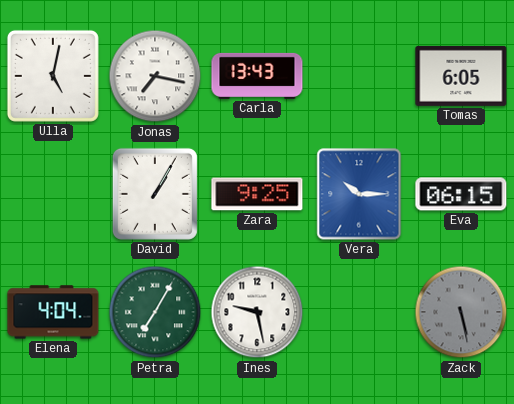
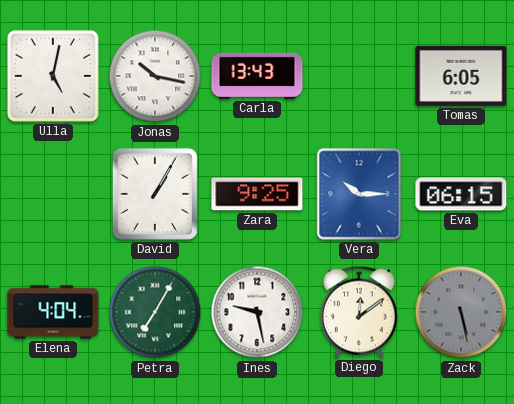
Jonas: 7:17 -> 10:17
Diego: none -> 12:09
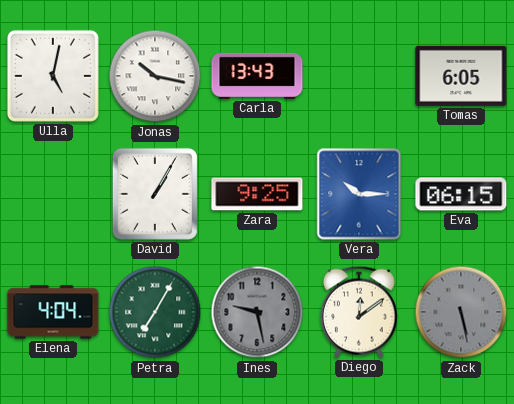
Ines dial: white -> grey
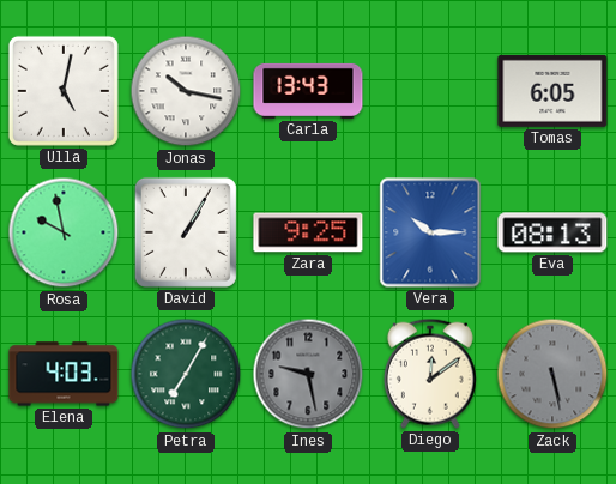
Rosa: none -> 9:58
Eva: 06:15 -> 08:13
Elena: 4:04 -> 4:03
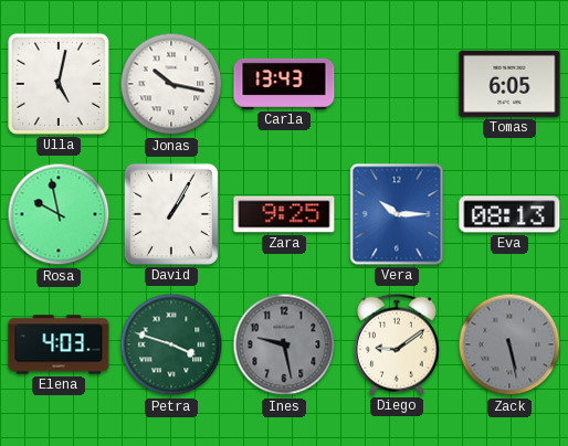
Petra: 7:05 -> 3:48
Diego: 12:09 -> 9:09
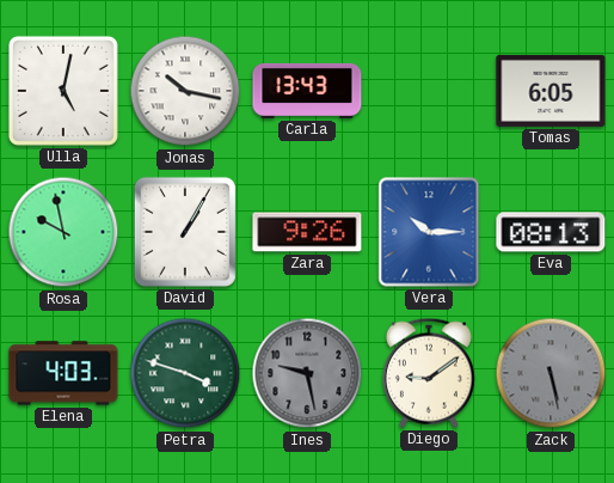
Zara: 9:25 -> 9:26
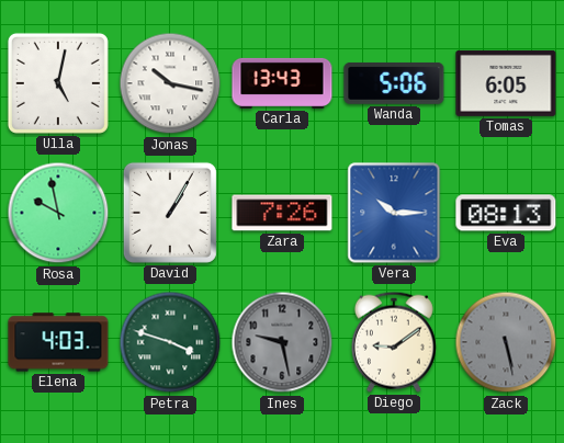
Wanda: none -> 5:06
Zara: 9:26 -> 7:26
